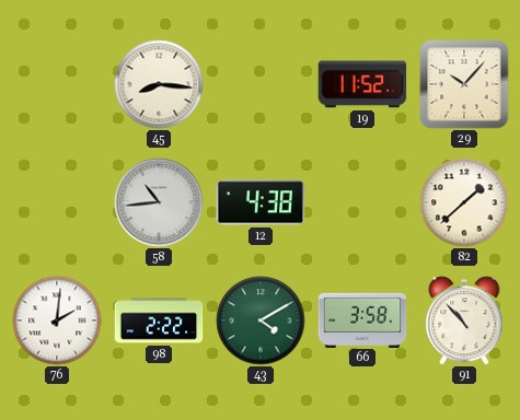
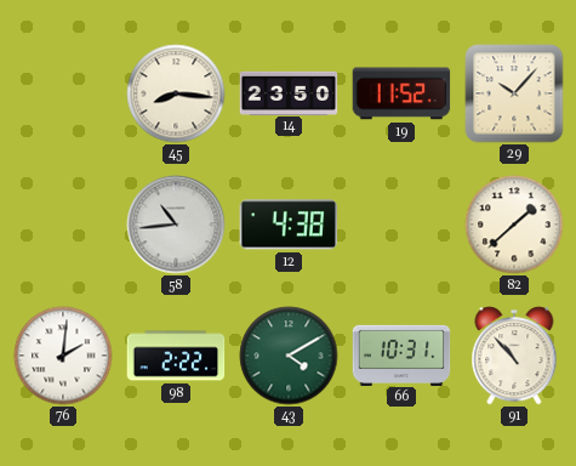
14: none -> 23:50
66: 3:58 -> 10:31
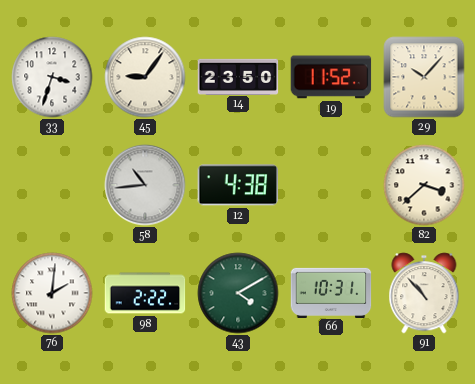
33: none -> 3:33
45: 8:16 -> 9:06
82: 1:38 -> 3:38
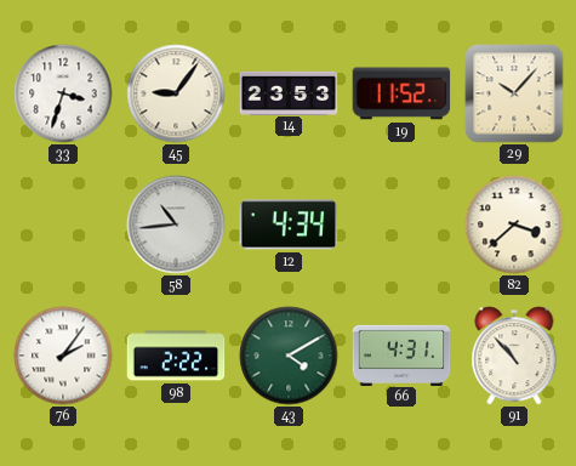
14: 23:50 -> 23:53
12: 4:38 -> 4:34
76: 2:01 -> 2:06
66: 10:31 -> 4:31
